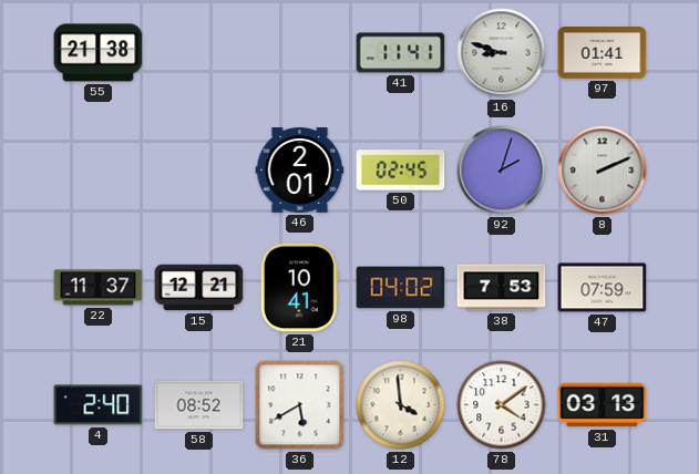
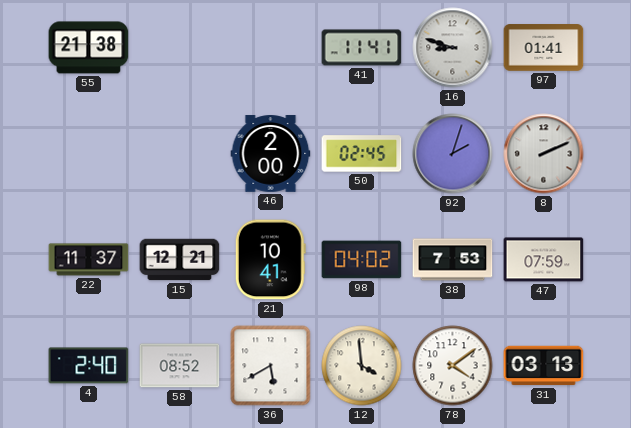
46: 2:01 -> 2:00
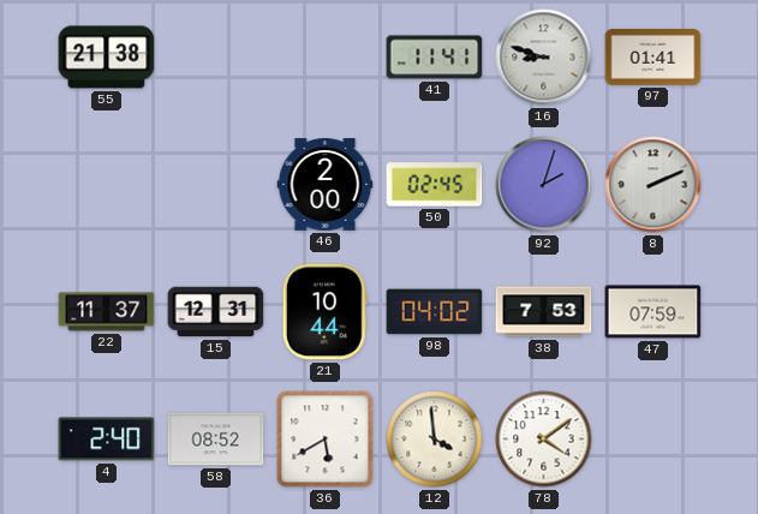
15: 12:21 -> 12:31
21: 10:41 -> 10:44
31: 03:13 -> none
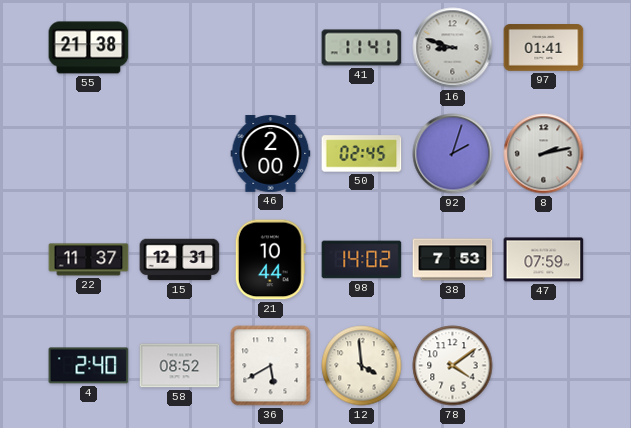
8: 2:11 -> 2:13
98: 04:02 -> 14:02
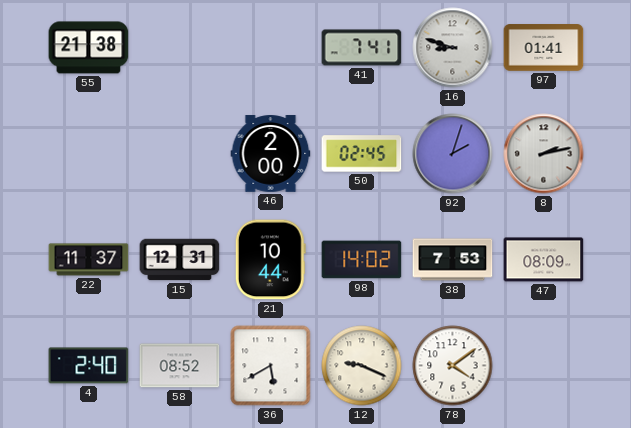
41: 11:41 -> 7:41
47: 07:59 -> 08:09
12: 3:59 -> 9:19
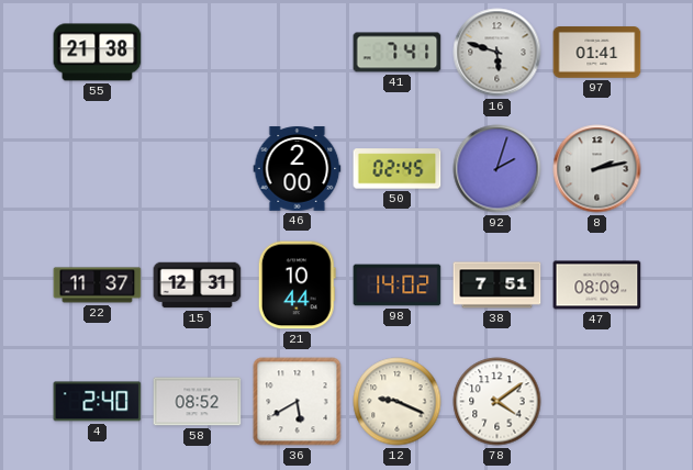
16: 8:48 -> 5:48
38: 7:53 -> 7:51
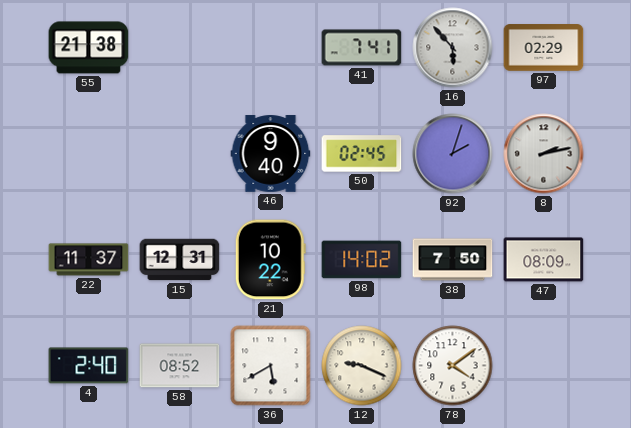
16: 5:48 -> 5:53
97: 01:41 -> 02:29
46: 2:00 -> 9:40
21: 10:44 -> 10:22
38: 7:51 -> 7:50
